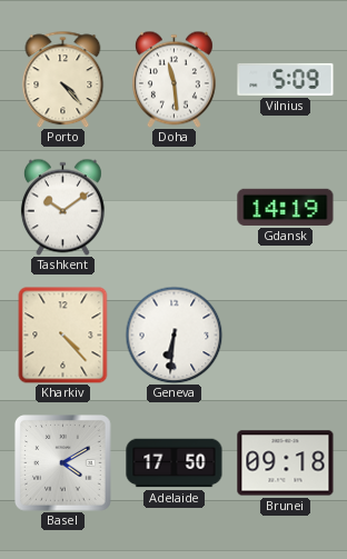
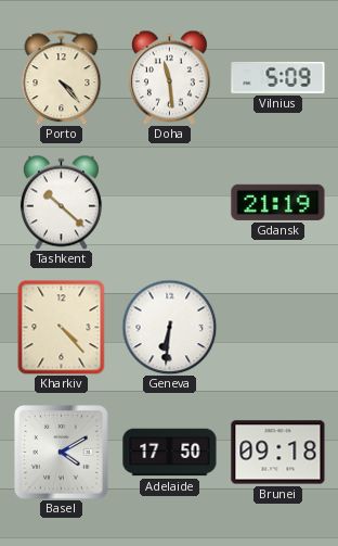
Tashkent: 10:09 -> 10:22
Gdansk: 14:19 -> 21:19
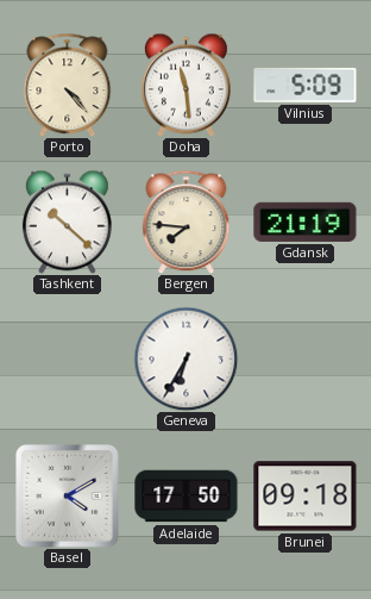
Bergen: none -> 7:46
Kharkiv: 4:23 -> none
Geneva: 6:31 -> 6:35
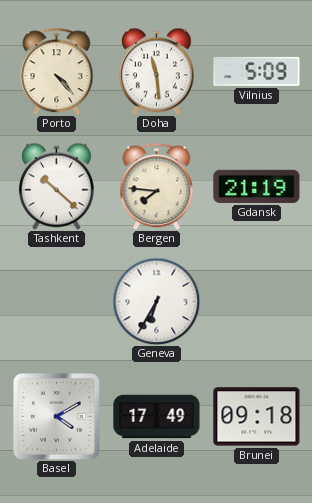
Adelaide: 17:50 -> 17:49
